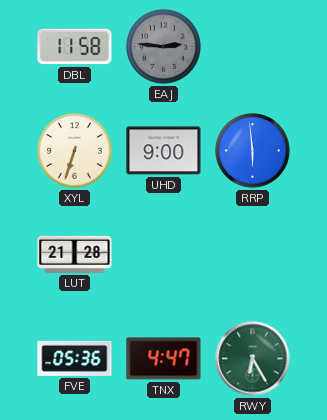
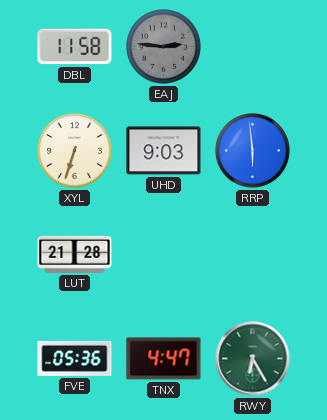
UHD: 9:00 -> 9:03
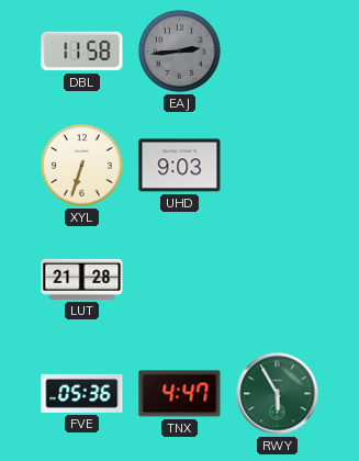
EAJ: 2:46 -> 2:44
RRP: 5:59 -> none
RWY: 6:25 -> 5:55
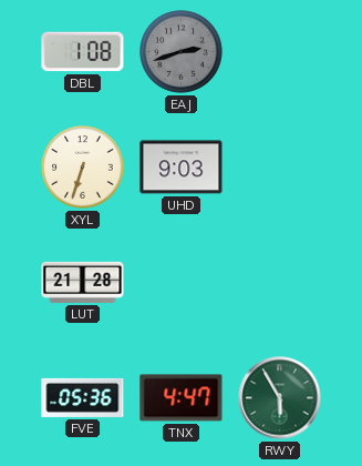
DBL: 11:58 -> 1:08
EAJ: 2:44 -> 2:42
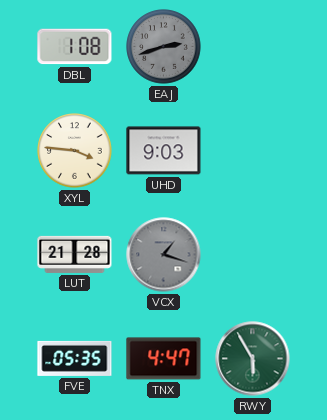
XYL: 6:33 -> 3:46
VCX: none -> 1:18
FVE: 05:36 -> 05:35
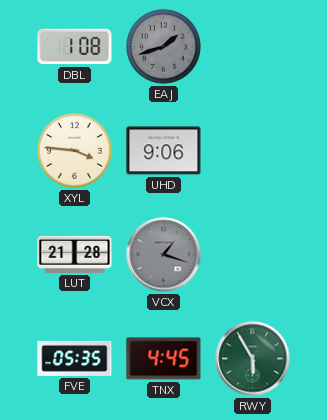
EAJ: 2:42 -> 1:42
UHD: 9:03 -> 9:06
TNX: 4:47 -> 4:45
